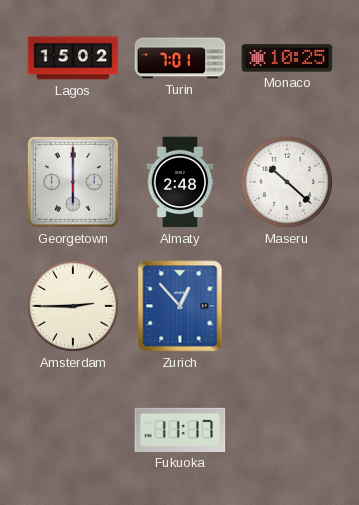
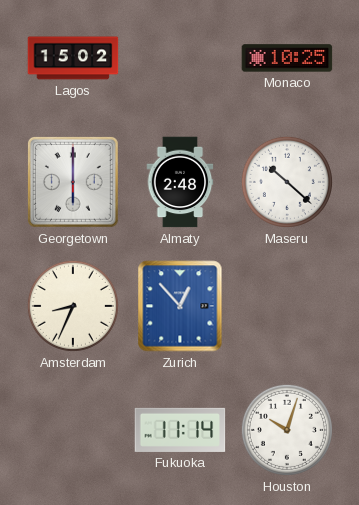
Turin: 7:01 -> none
Amsterdam: 2:45 -> 8:34
Fukuoka: 11:17 -> 11:14
Houston: none -> 10:03
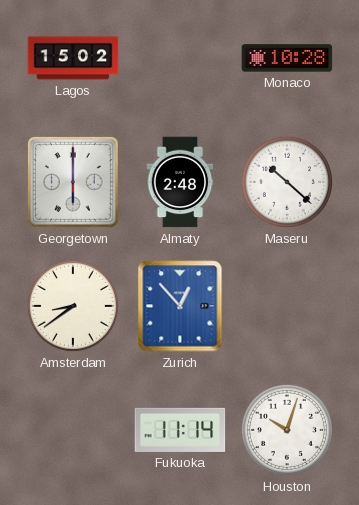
Monaco: 10:25 -> 10:28
Amsterdam: 8:34 -> 8:39
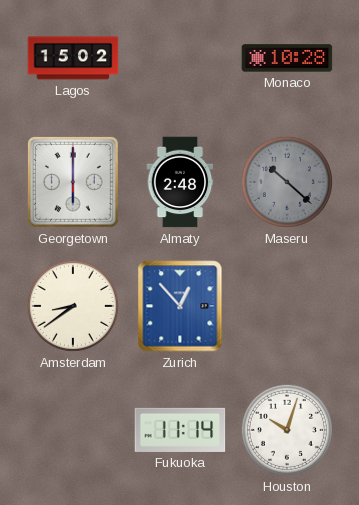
Maseru dial: white -> grey
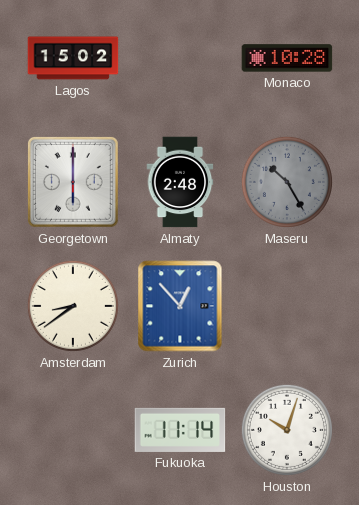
Maseru: 10:22 -> 10:25
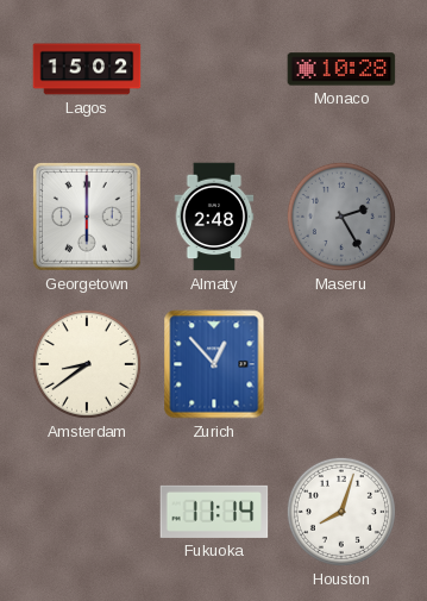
Maseru: 10:25 -> 2:25
Houston: 10:03 -> 8:03
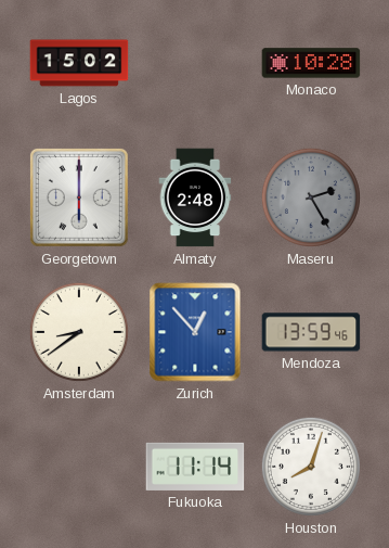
Mendoza: none -> 13:59
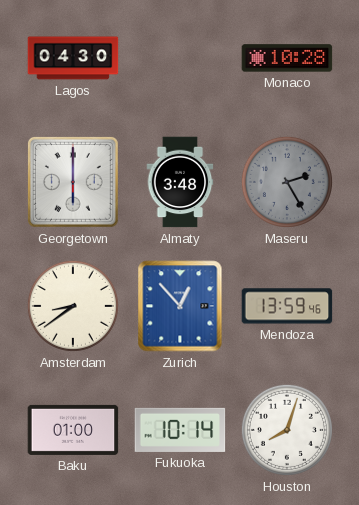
Lagos: 15:02 -> 04:30
Almaty: 2:48 -> 3:48
Baku: none -> 01:00
Fukuoka: 11:14 -> 10:14
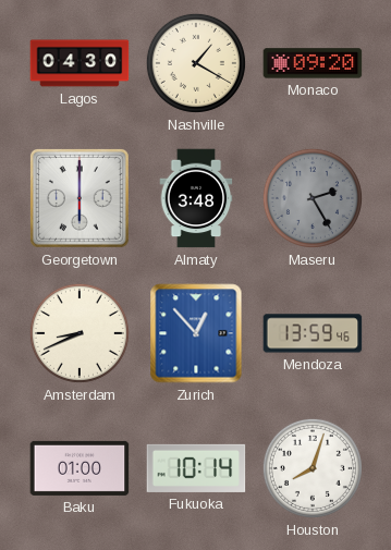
Nashville: none -> 1:20
Monaco: 10:28 -> 09:20
Amsterdam: 8:39 -> 8:41
